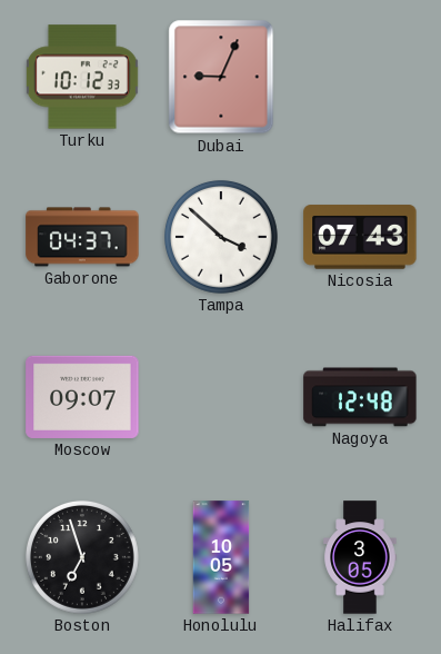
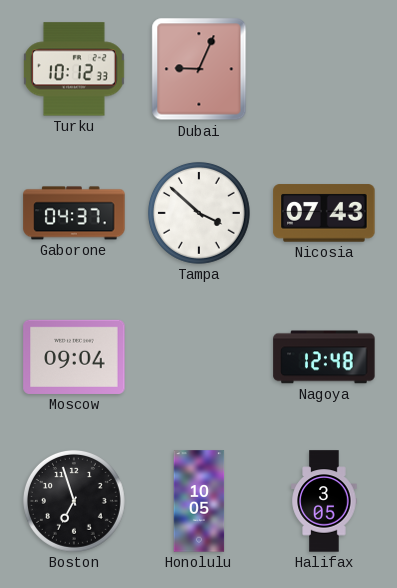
Moscow: 09:07 -> 09:04
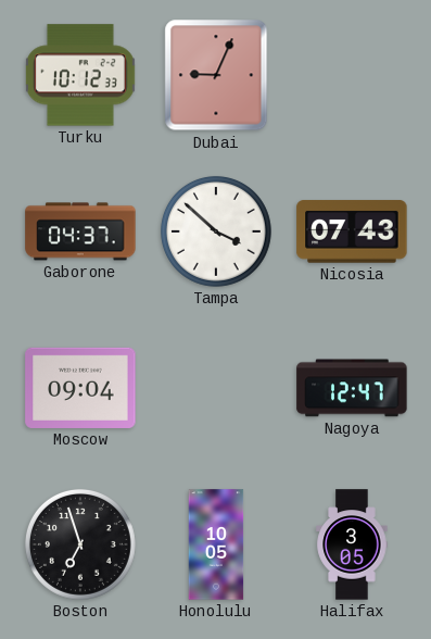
Nagoya: 12:48 -> 12:47
